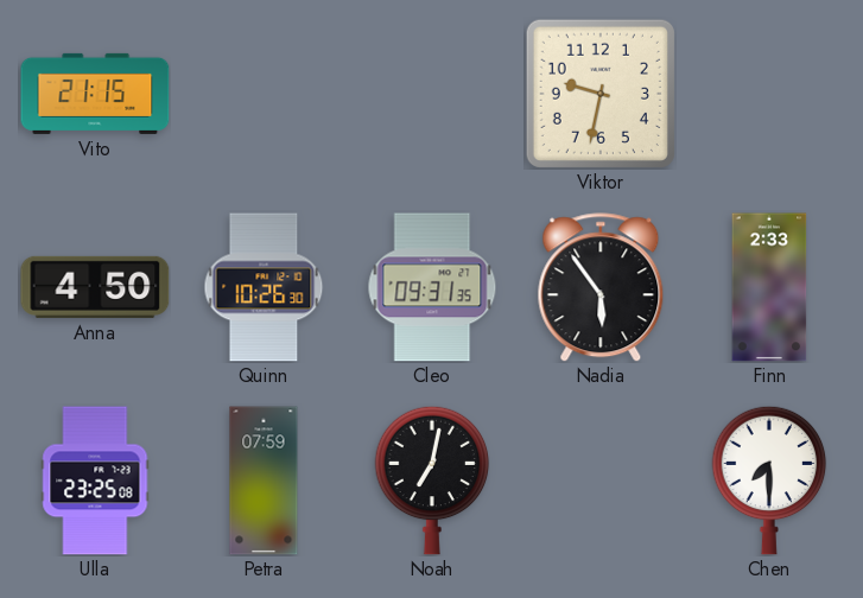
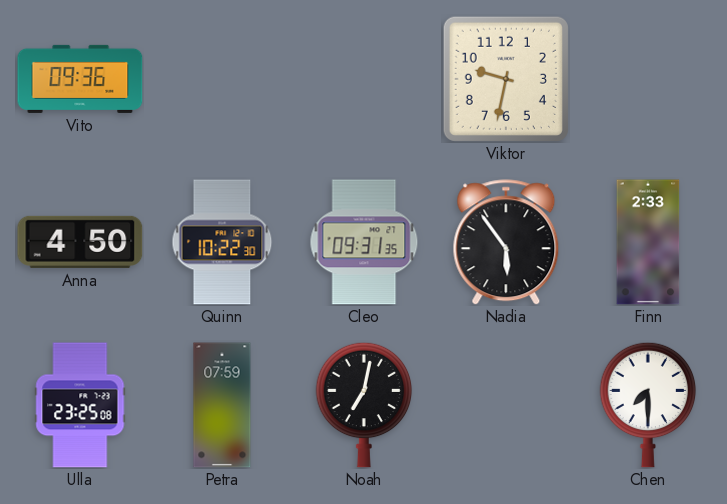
Vito: 21:15 -> 09:36
Quinn: 10:26 -> 10:22
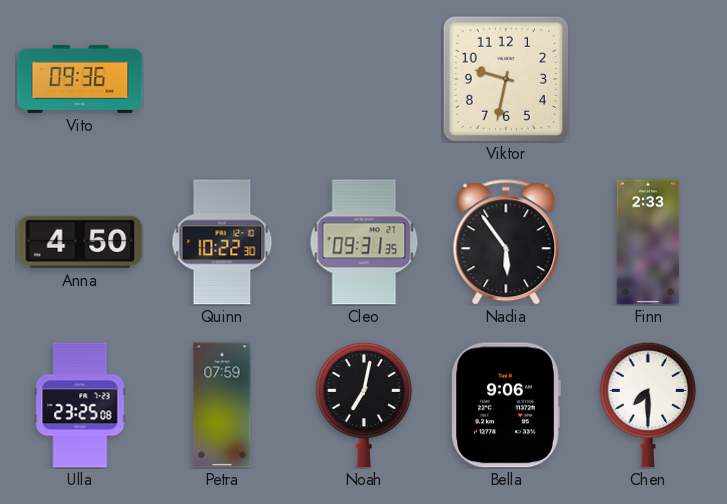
Bella: none -> 9:06
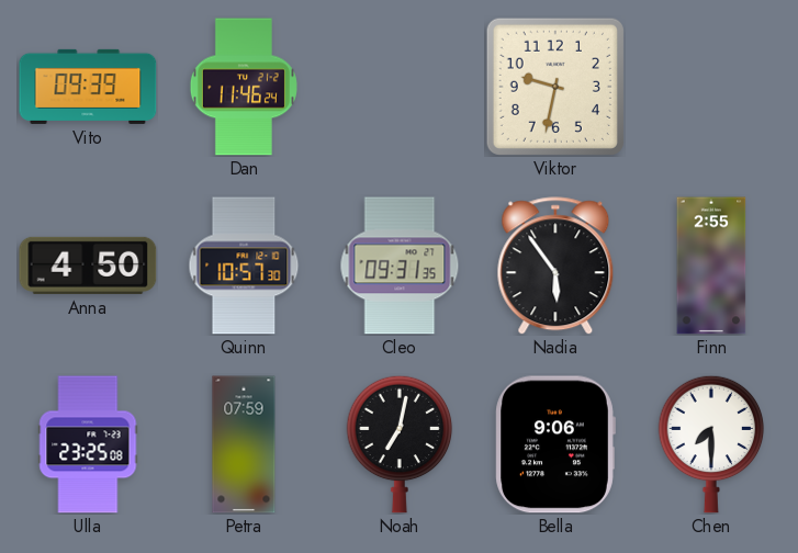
Vito: 09:36 -> 09:39
Dan: none -> 11:46
Quinn: 10:22 -> 10:57
Finn: 2:33 -> 2:55
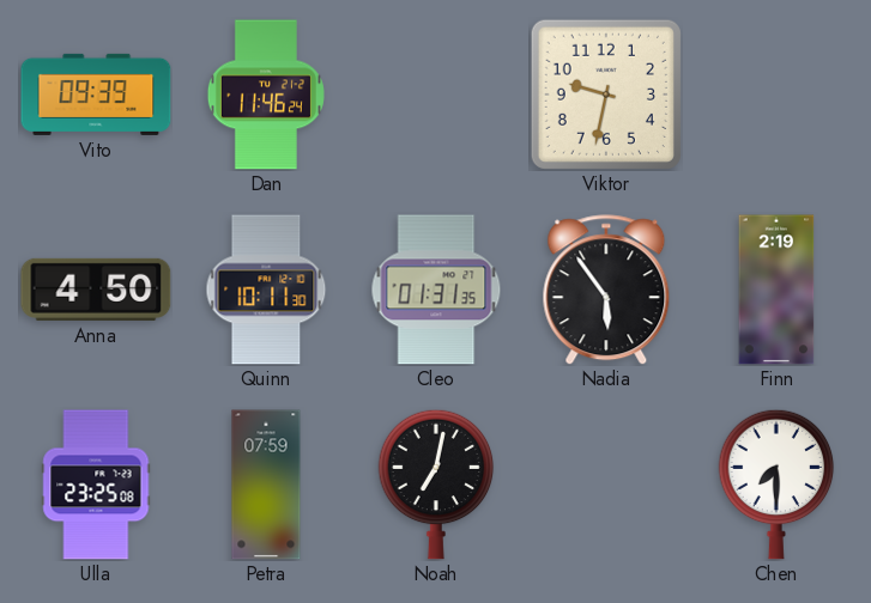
Quinn: 10:57 -> 10:11
Cleo: 09:31 -> 01:31
Finn: 2:55 -> 2:19
Bella: 9:06 -> none
